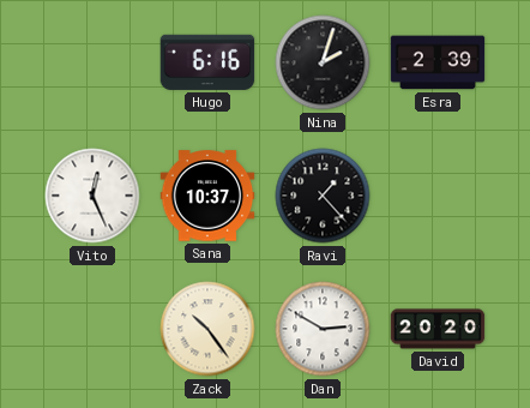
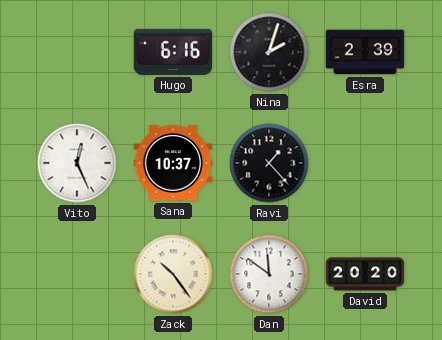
Dan: 2:50 -> 11:51
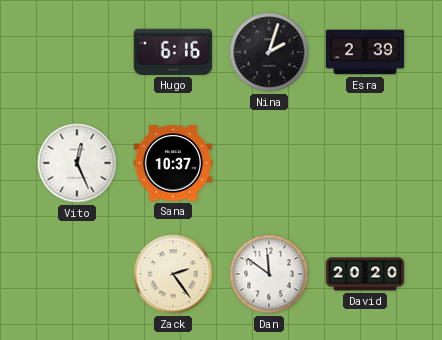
Ravi: 1:23 -> none
Zack: 10:24 -> 2:24
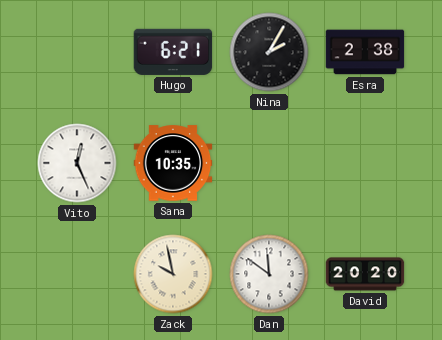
Hugo: 6:16 -> 6:21
Nina: 2:03 -> 2:05
Esra: 2:39 -> 2:38
Sana: 10:37 -> 10:35
Zack: 2:24 -> 9:58
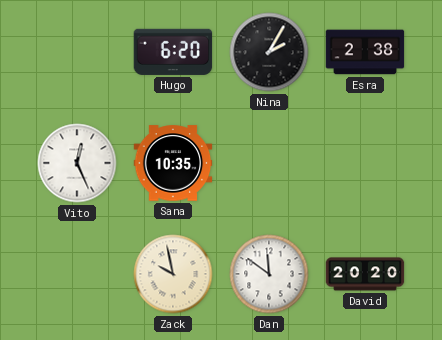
Hugo: 6:21 -> 6:20
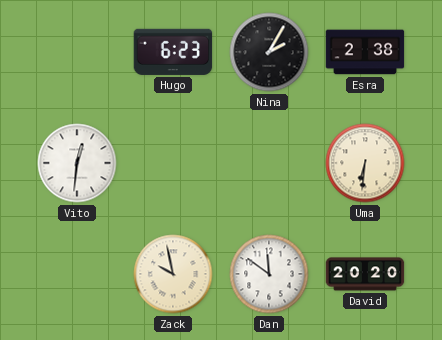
Hugo: 6:20 -> 6:23
Vito: 12:26 -> 12:31
Sana: 10:35 -> none
Uma: none -> 6:31
